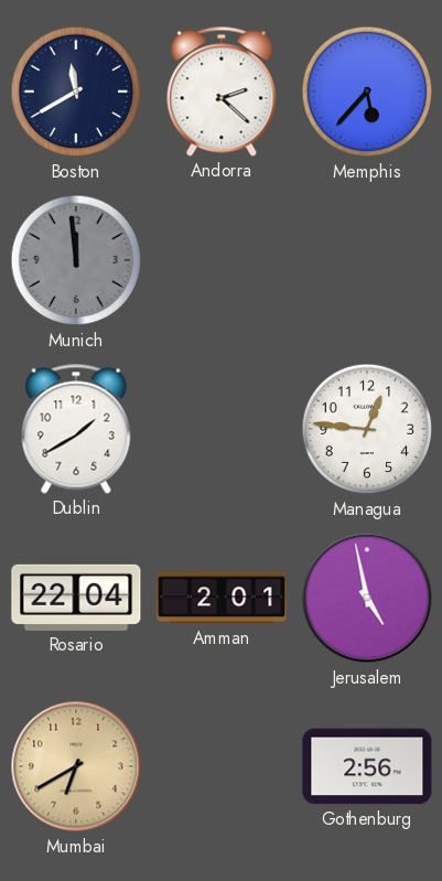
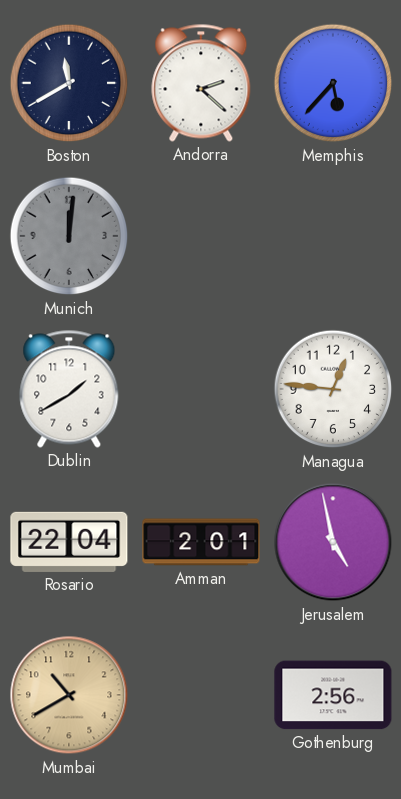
Munich: 11:59 -> 12:01
Mumbai: 6:40 -> 10:40
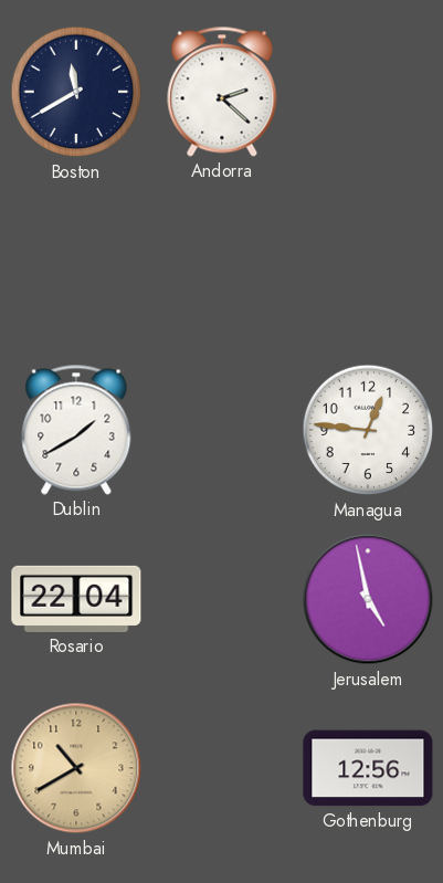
Memphis: 5:37 -> none
Munich: 12:01 -> none
Amman: 2:01 -> none
Gothenburg: 2:56 -> 12:56
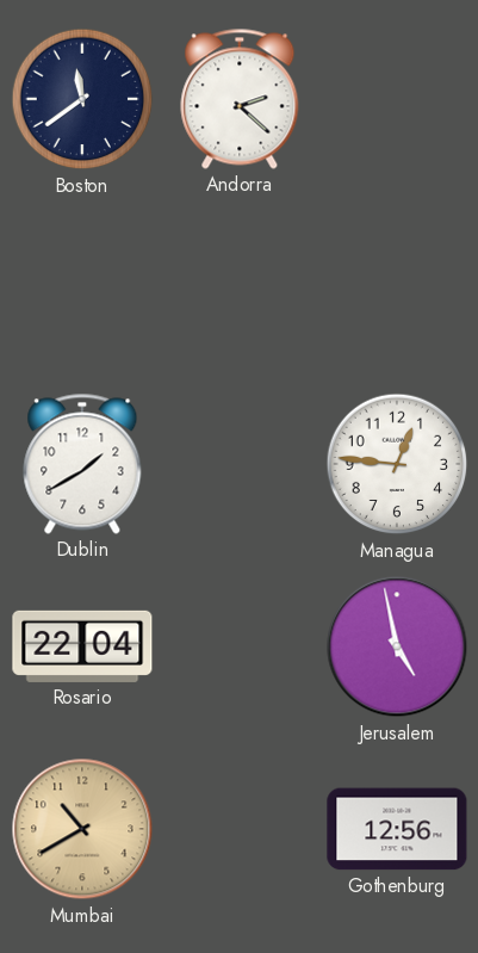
Boston: 11:40 -> 11:39
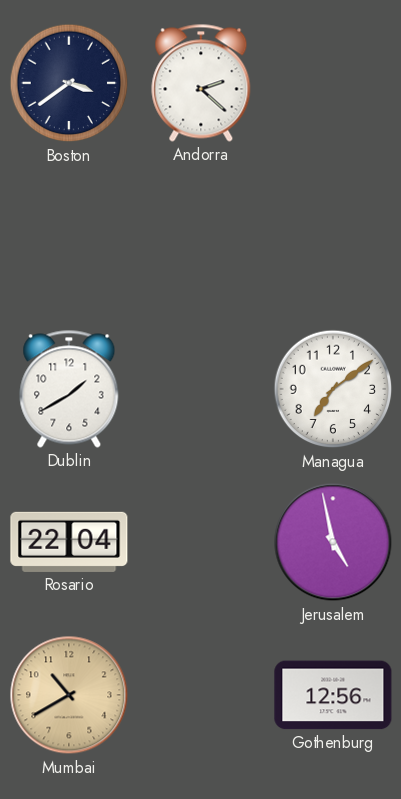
Boston: 11:39 -> 3:39
Managua: 12:46 -> 7:09
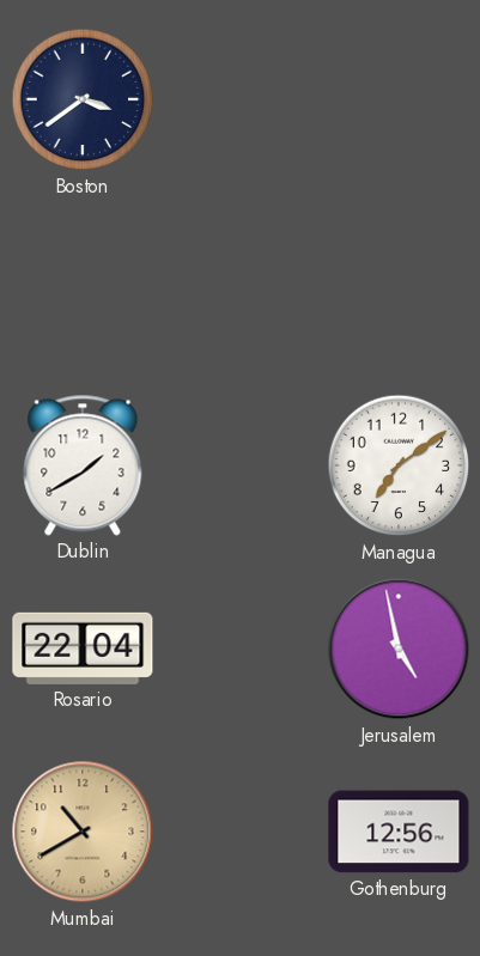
Andorra: 2:22 -> none
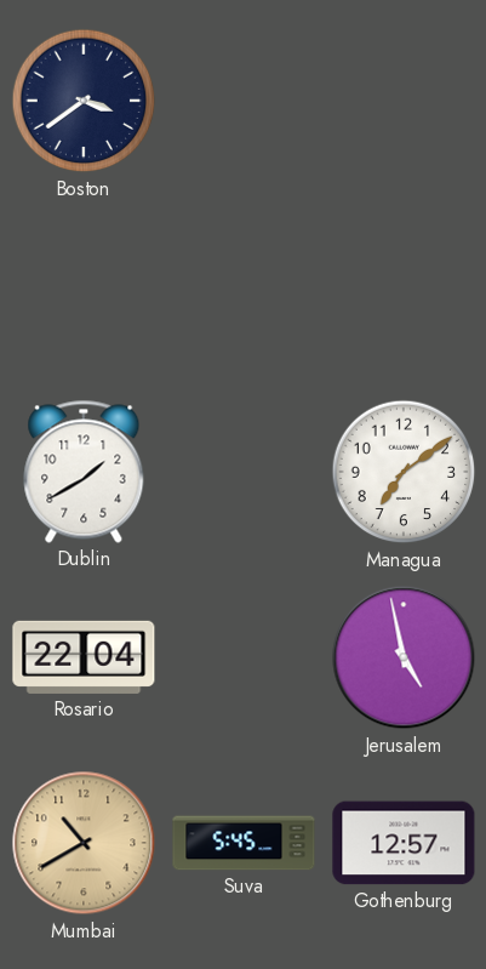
Suva: none -> 5:45
Gothenburg: 12:56 -> 12:57
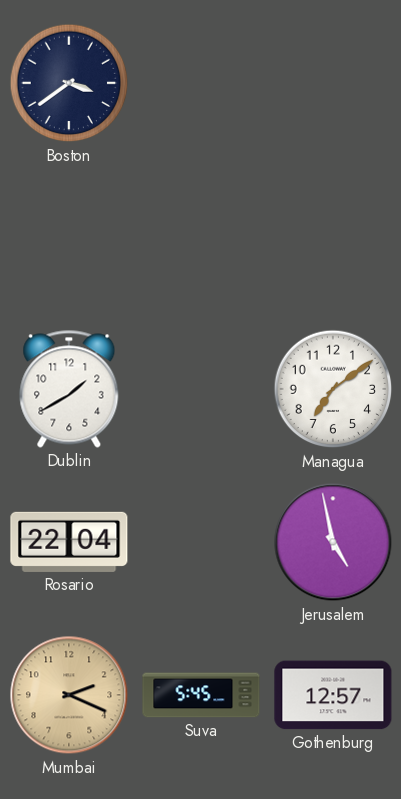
Mumbai: 10:40 -> 2:19
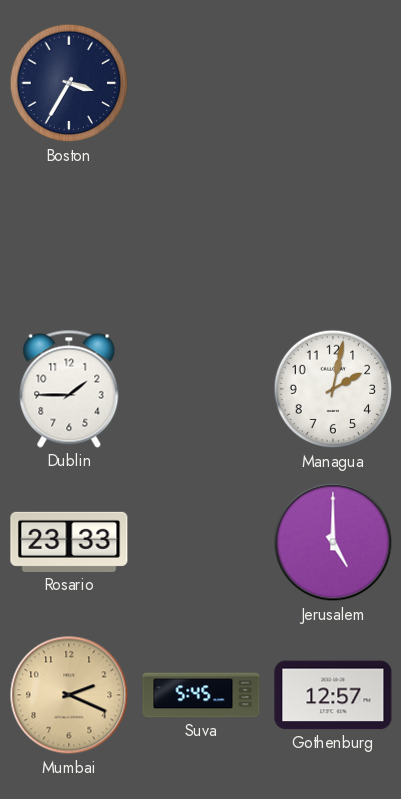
Boston: 3:39 -> 3:35
Dublin: 1:40 -> 1:45
Managua: 7:09 -> 2:02
Rosario: 22:04 -> 23:33
Jerusalem: 4:58 -> 5:00
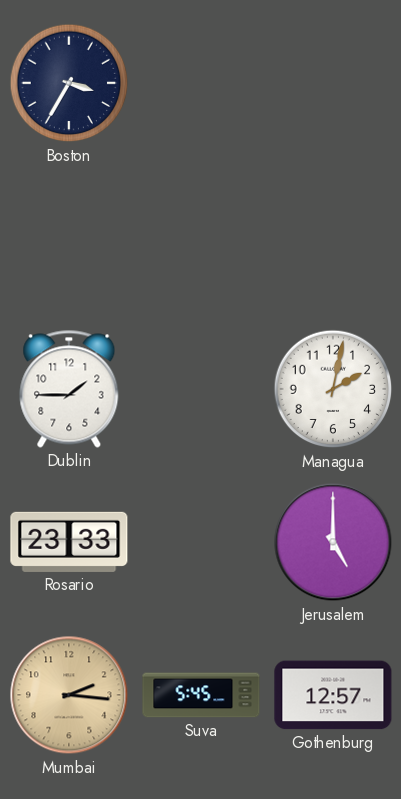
Mumbai: 2:19 -> 2:16
